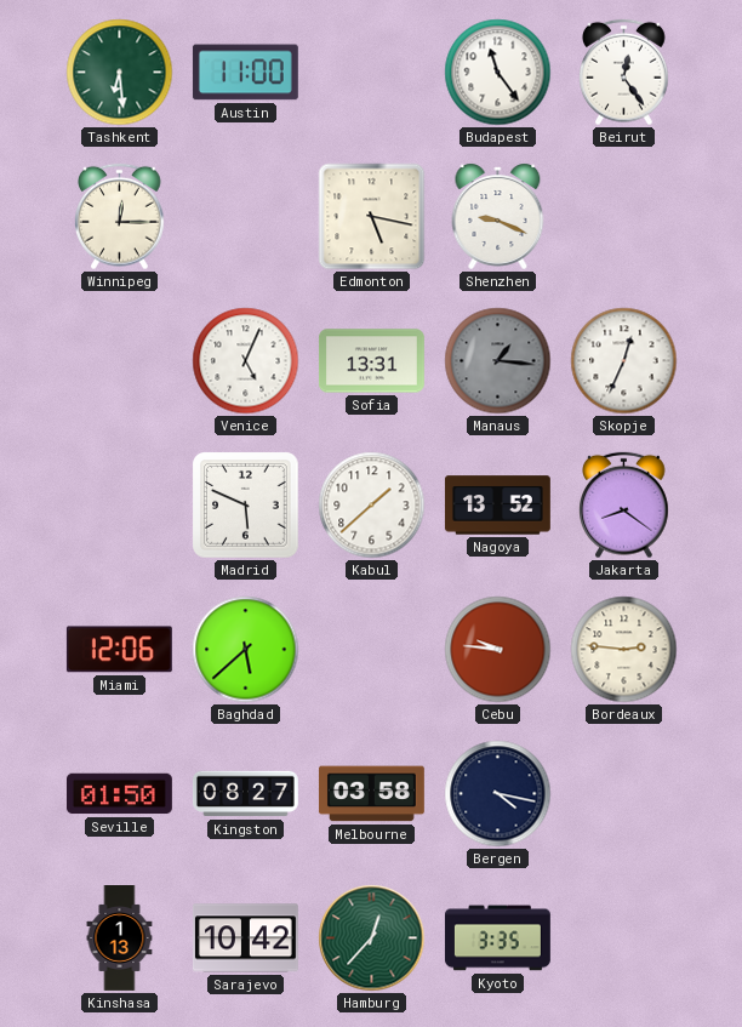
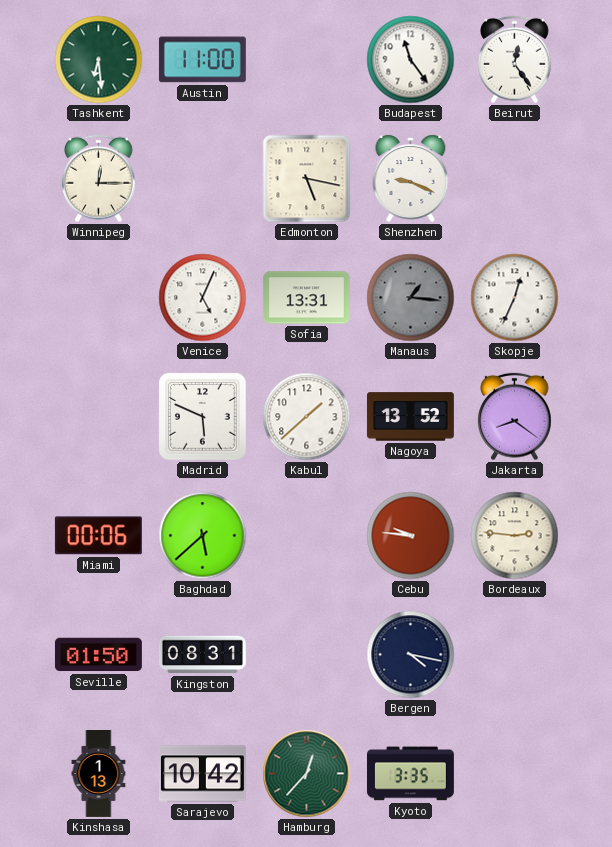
Miami: 12:06 -> 00:06
Kingston: 08:27 -> 08:31
Melbourne: 03:58 -> none
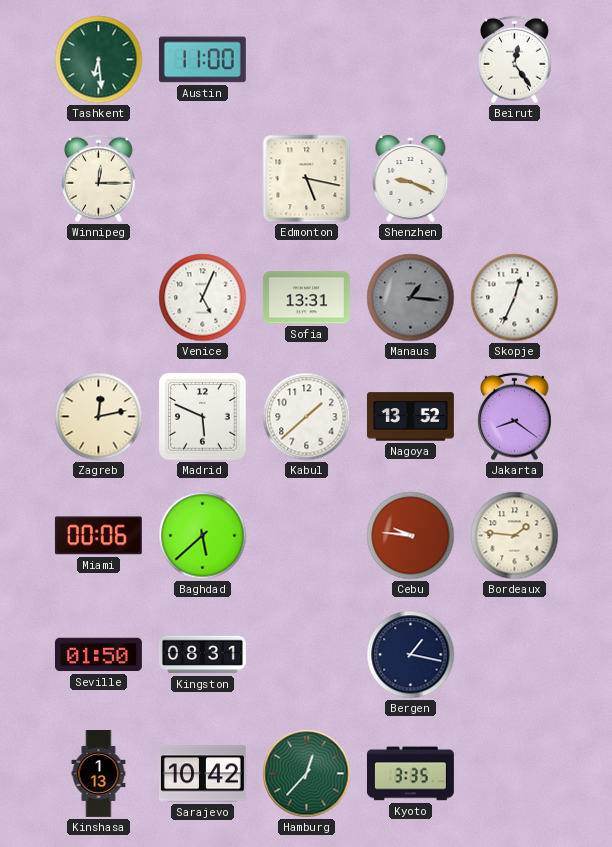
Budapest: 11:24 -> none
Zagreb: none -> 12:13
Bordeaux: 2:46 -> 1:46
Bergen: 4:17 -> 1:17
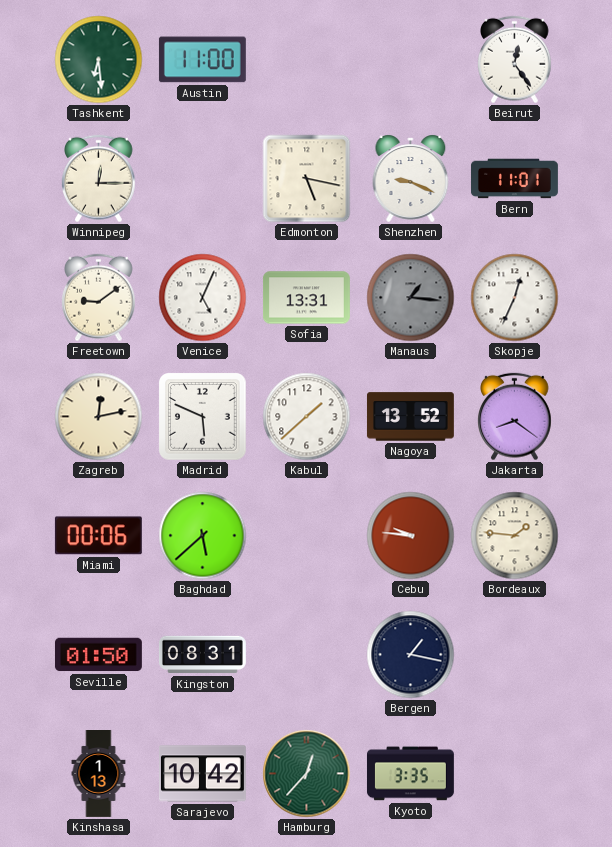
Bern: none -> 11:01
Freetown: none -> 9:09
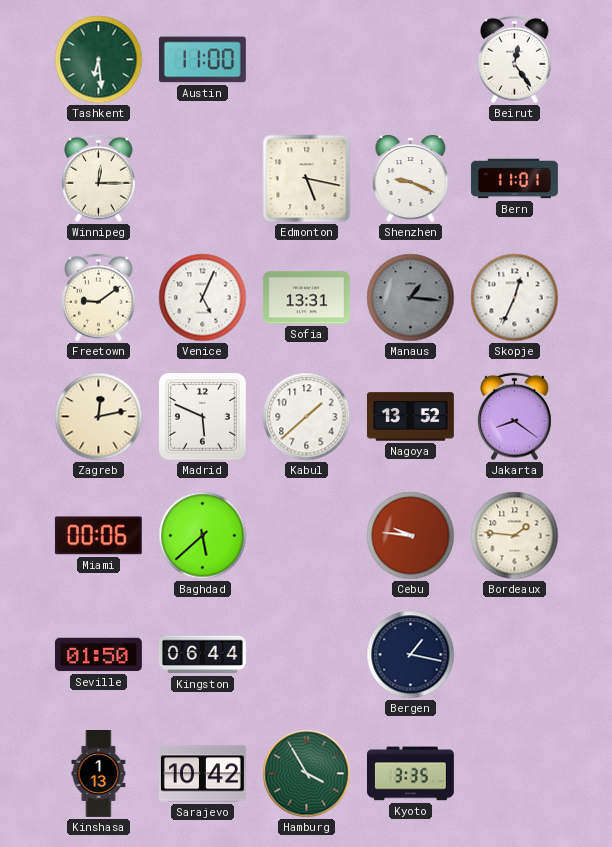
Kingston: 08:31 -> 06:44
Hamburg: 12:37 -> 3:55
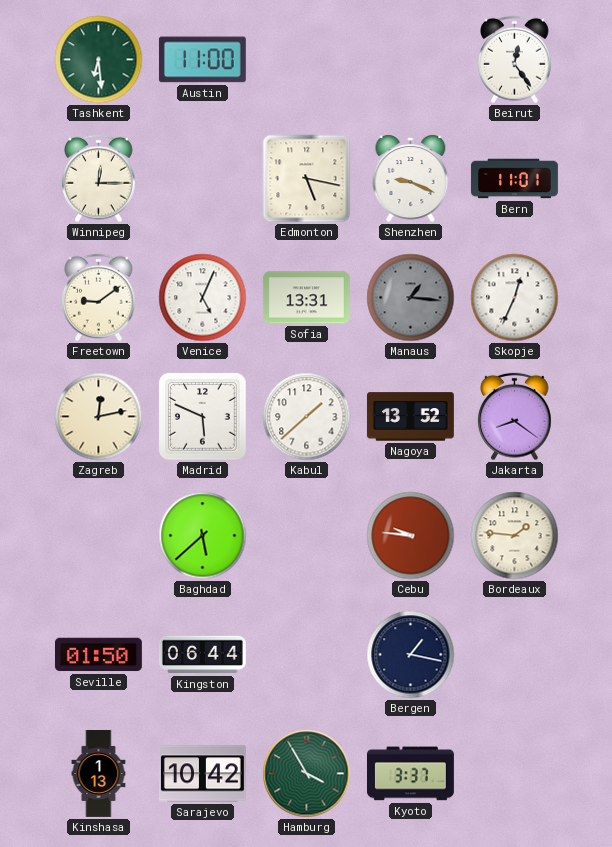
Miami: 00:06 -> none
Kyoto: 3:35 -> 3:37
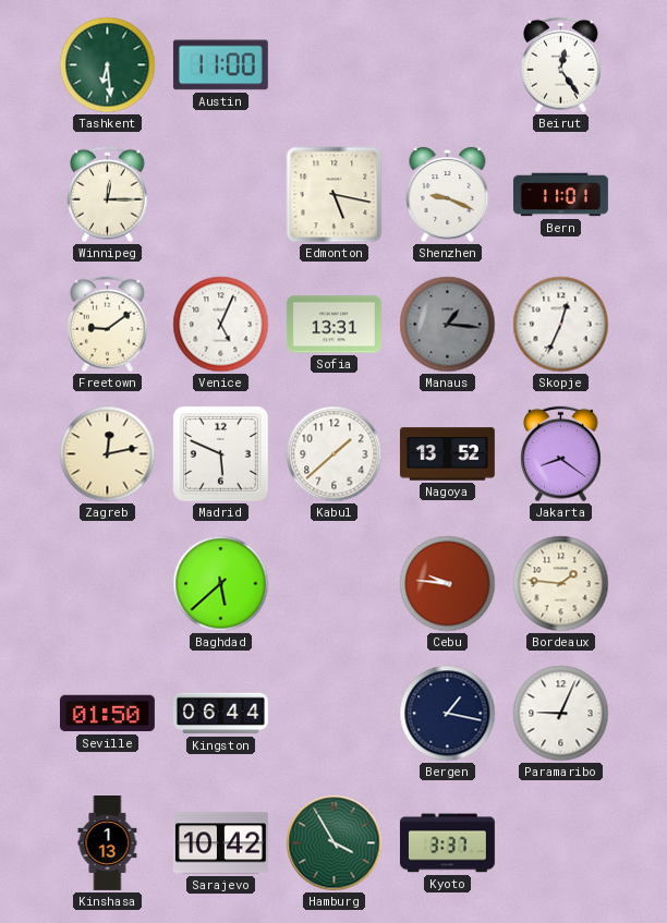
Paramaribo: none -> 9:04
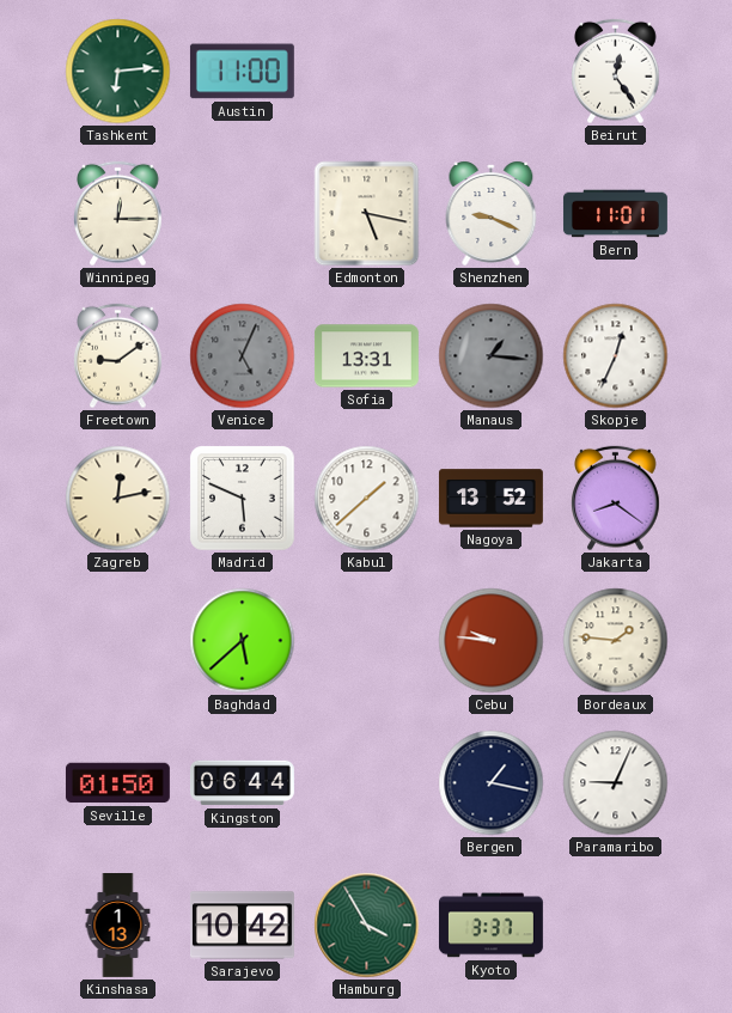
Tashkent: 6:29 -> 6:14
Venice dial: white -> grey
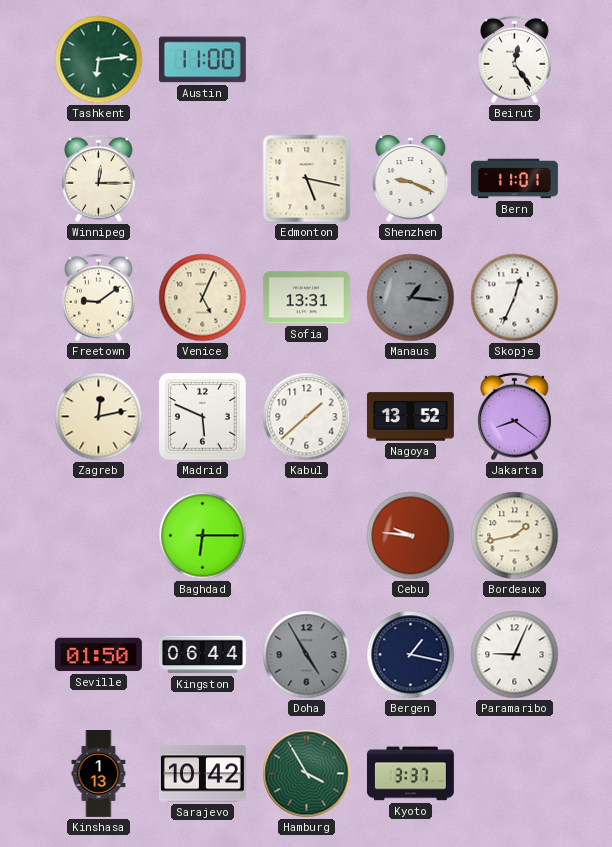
Venice dial: grey -> cream
Baghdad: 5:38 -> 6:15
Bordeaux: 1:46 -> 1:43
Doha: none -> 4:55
